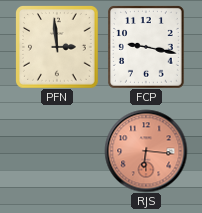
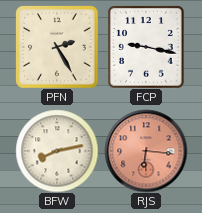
PFN: 2:59 -> 2:25
BFW: none -> 8:13
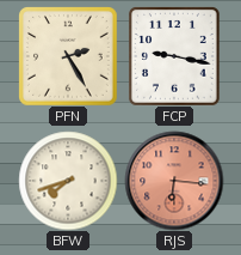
BFW: 8:13 -> 7:42
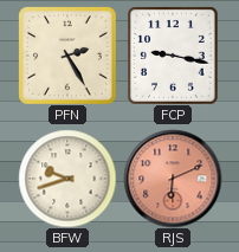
BFW: 7:42 -> 9:42
RJS: 6:16 -> 6:11
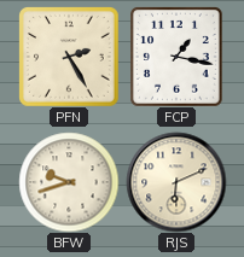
FCP: 9:17 -> 1:17
RJS dial: salmon -> cream
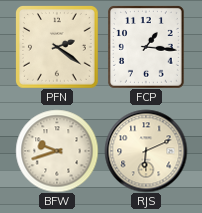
PFN: 2:25 -> 2:21
FCP: 1:17 -> 1:16
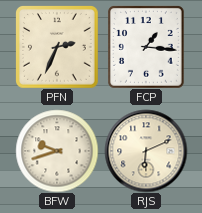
PFN: 2:21 -> 2:34
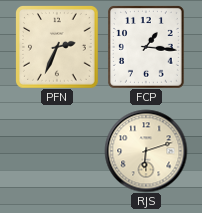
BFW: 9:42 -> none
RJS: 6:11 -> 6:12
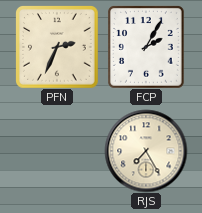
FCP: 1:16 -> 2:05
RJS: 6:12 -> 7:25
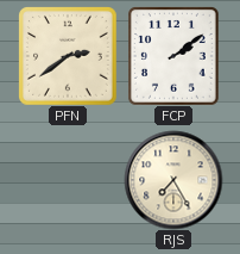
PFN: 2:34 -> 2:39
FCP: 2:05 -> 2:09
